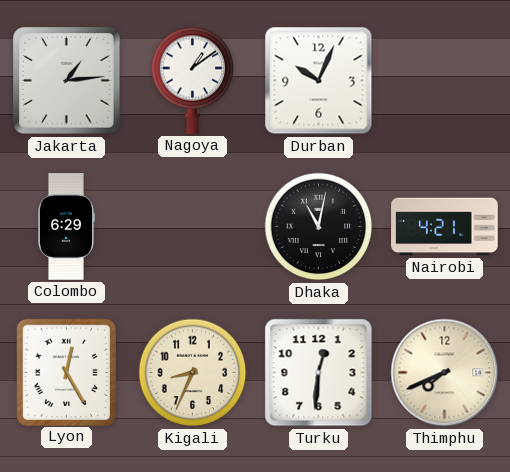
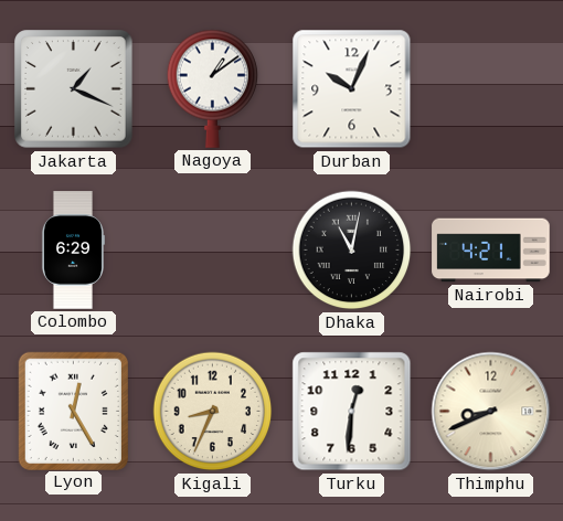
Jakarta: 1:14 -> 1:19
Thimphu: 7:41 -> 8:41
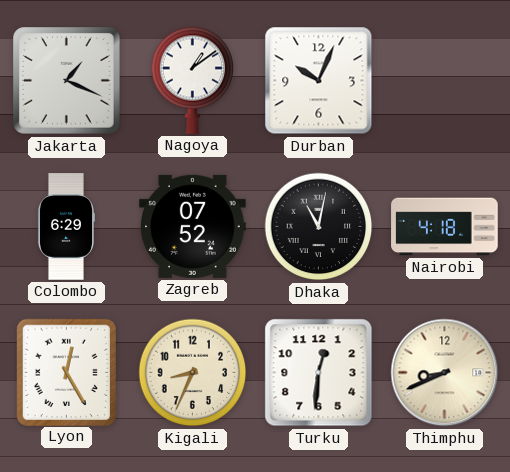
Zagreb: none -> 07:52
Nairobi: 4:21 -> 4:18
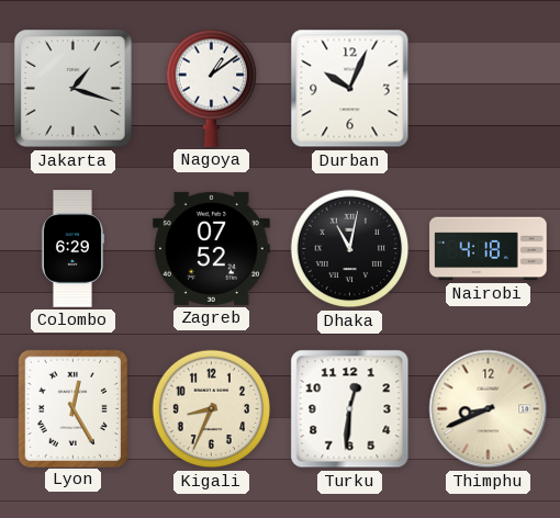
Jakarta: 1:19 -> 1:18
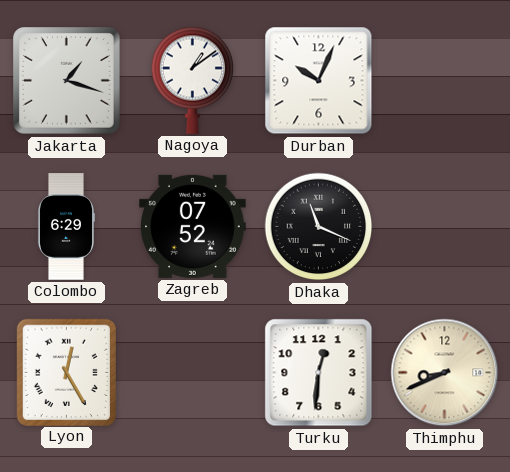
Dhaka: 11:02 -> 11:19
Nairobi: 4:18 -> none
Kigali: 8:34 -> none
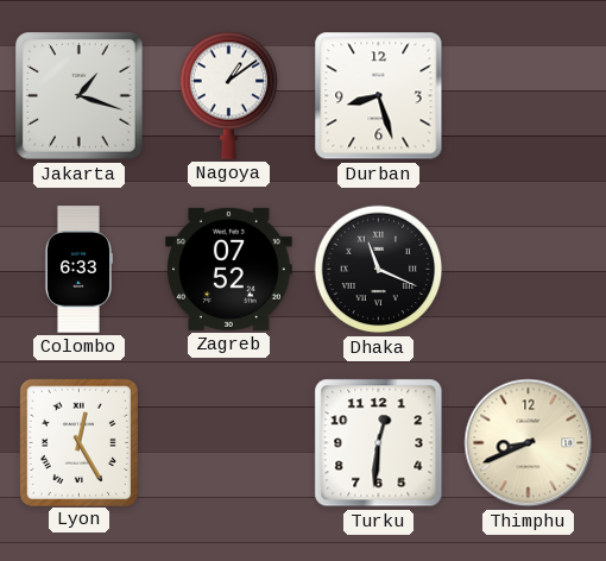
Durban: 10:04 -> 8:27
Colombo: 6:29 -> 6:33
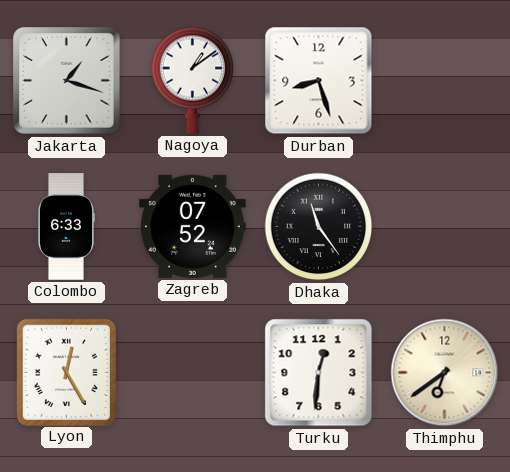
Dhaka: 11:19 -> 11:24
Thimphu: 8:41 -> 6:39
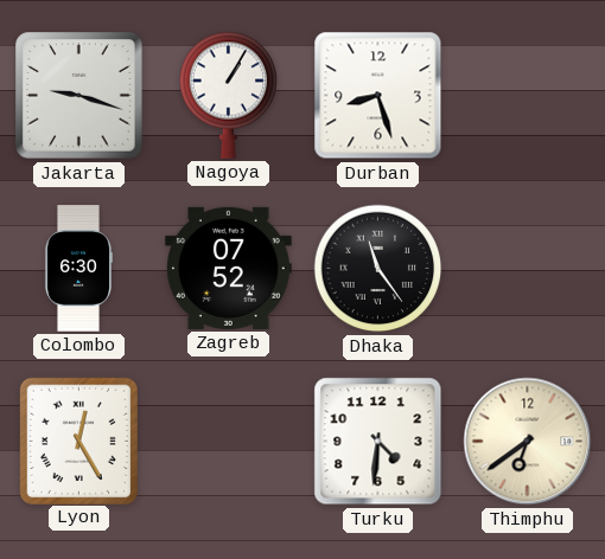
Jakarta: 1:18 -> 9:18
Nagoya: 1:09 -> 1:05
Colombo: 6:33 -> 6:30
Turku: 12:31 -> 4:31
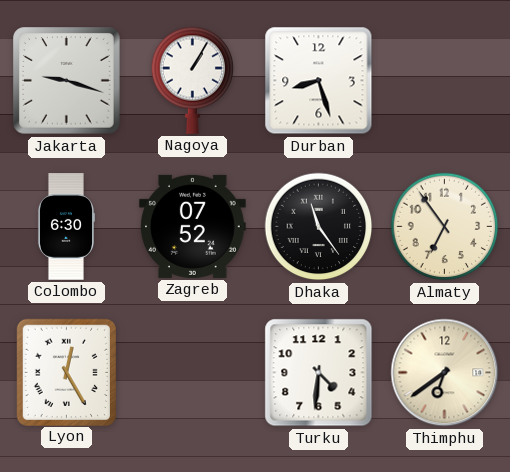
Almaty: none -> 6:54
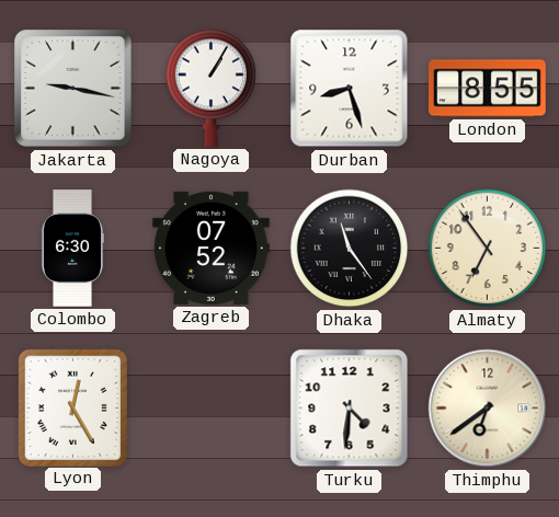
Jakarta: 9:18 -> 9:17
London: none -> 8:55
